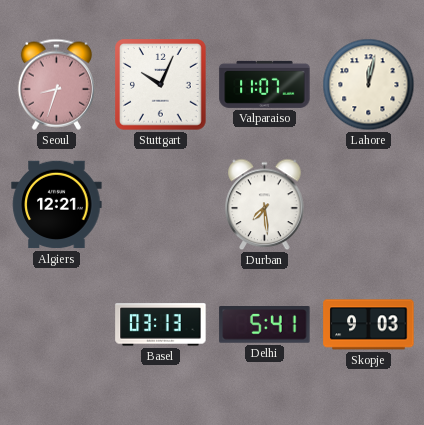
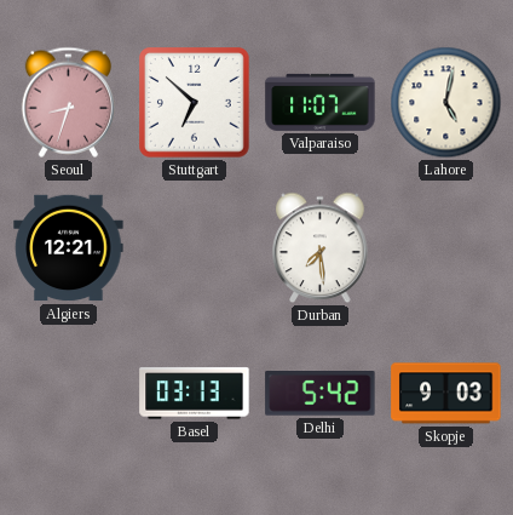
Stuttgart: 10:04 -> 6:52
Lahore: 12:02 -> 5:02
Delhi: 5:41 -> 5:42
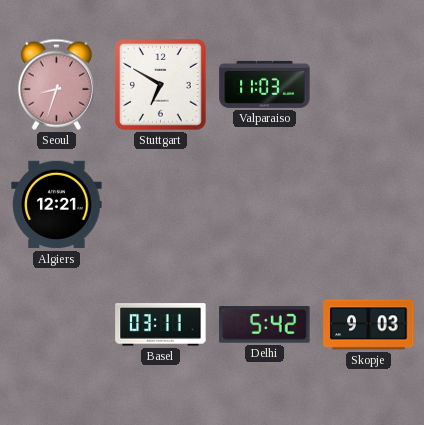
Stuttgart: 6:52 -> 6:50
Valparaiso: 11:07 -> 11:03
Lahore: 5:02 -> none
Durban: 7:29 -> none
Basel: 03:13 -> 03:11
